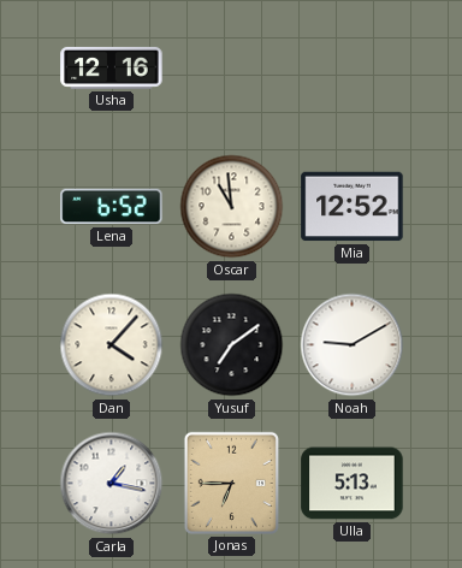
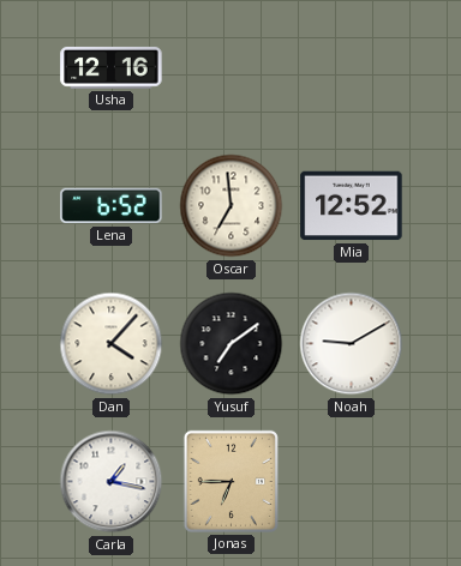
Oscar: 10:59 -> 6:59
Ulla: 5:13 -> none
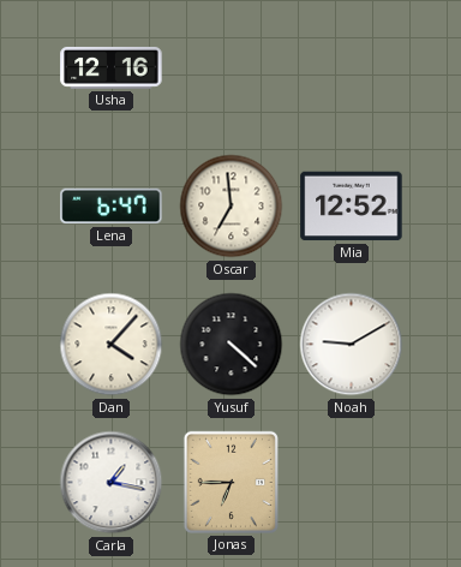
Lena: 6:52 -> 6:47
Yusuf: 7:09 -> 4:22
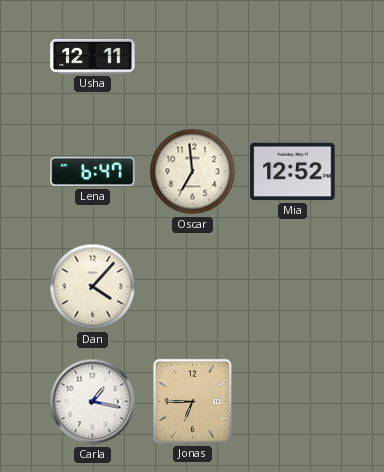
Usha: 12:16 -> 12:11
Yusuf: 4:22 -> none
Noah: 9:10 -> none
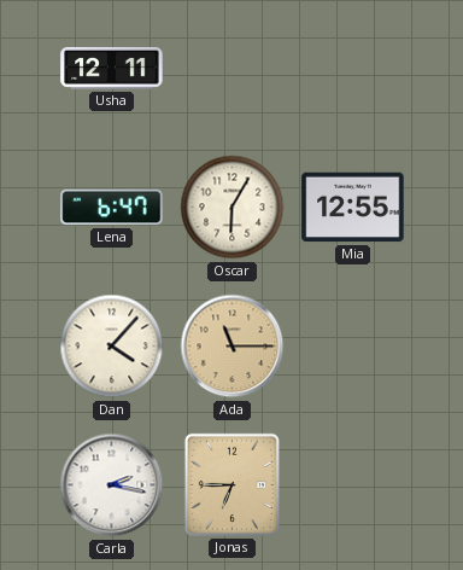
Oscar: 6:59 -> 6:05
Mia: 12:52 -> 12:55
Ada: none -> 11:15
Carla: 1:17 -> 2:17
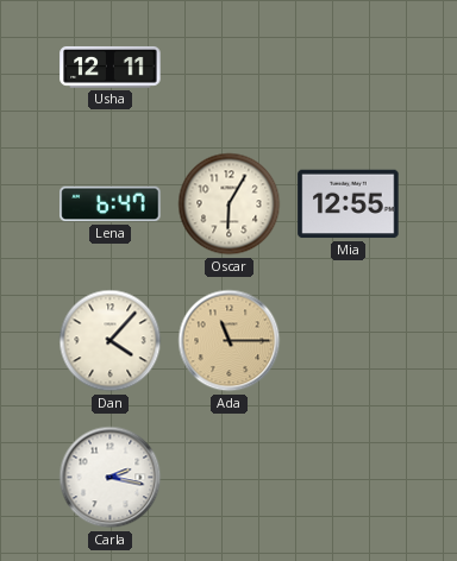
Jonas: 6:45 -> none
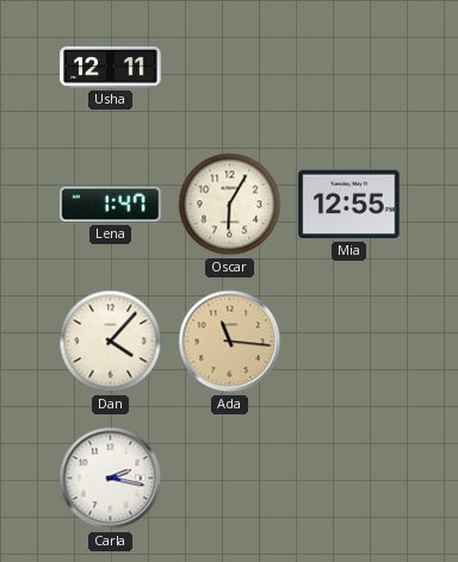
Lena: 6:47 -> 1:47
Ada: 11:15 -> 11:16
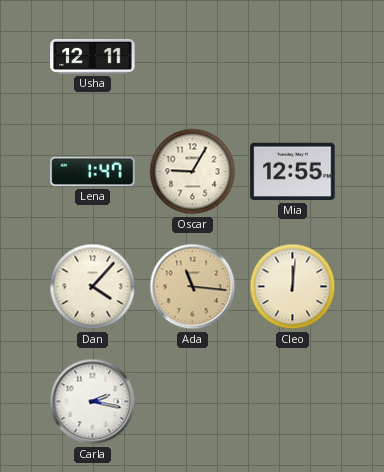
Oscar: 6:05 -> 9:05
Cleo: none -> 12:01
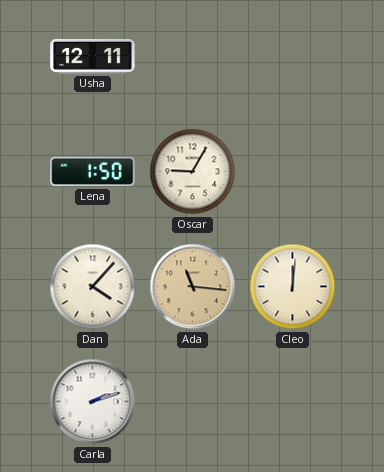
Lena: 1:47 -> 1:50
Mia: 12:55 -> none
Carla: 2:17 -> 2:12
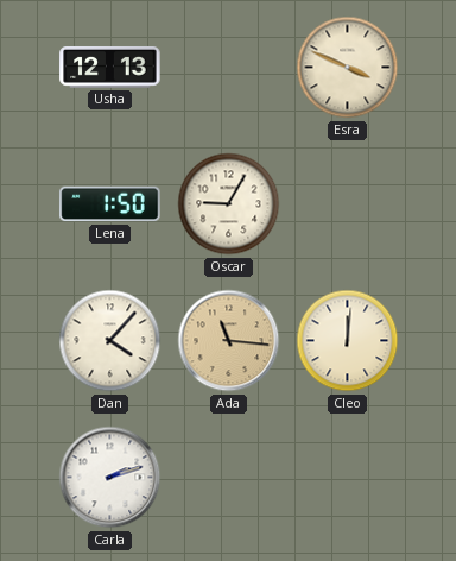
Usha: 12:11 -> 12:13
Esra: none -> 3:49
